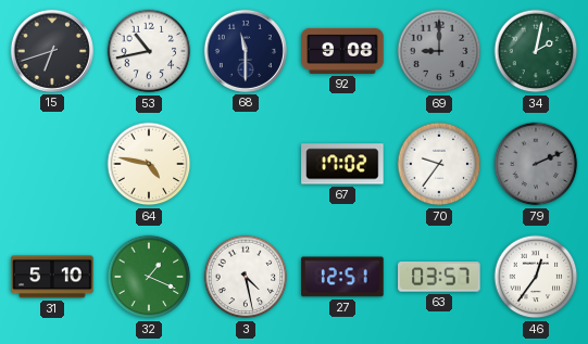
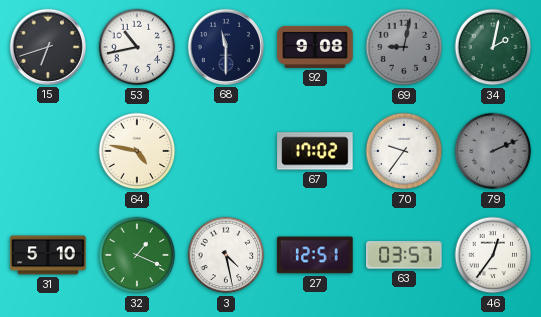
69: 9:00 -> 9:02
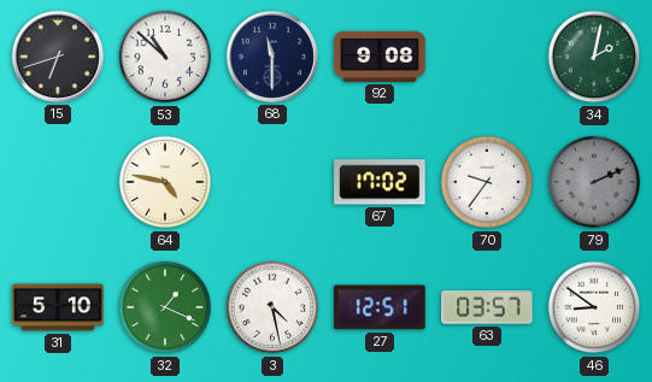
53: 10:43 -> 10:52
69: 9:02 -> none
46: 12:36 -> 8:51
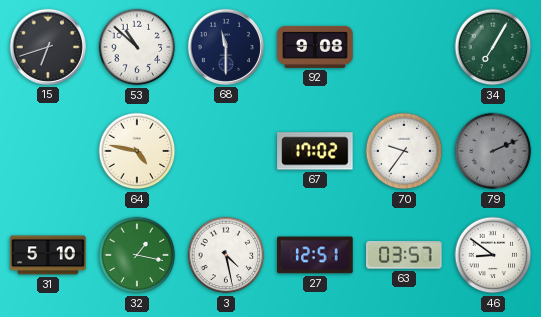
34: 2:02 -> 7:05
32: 1:19 -> 1:17
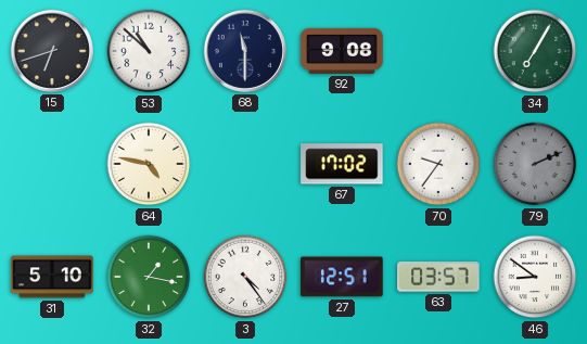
3: 4:28 -> 4:24
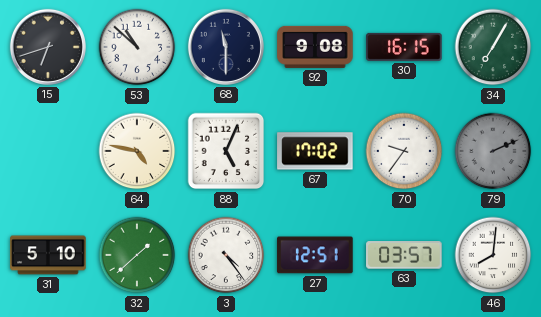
30: none -> 16:15
88: none -> 5:04
32: 1:17 -> 1:38
46: 8:51 -> 8:01
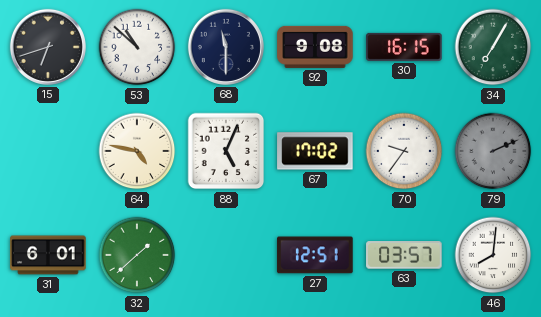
31: 5:10 -> 6:01
3: 4:24 -> none
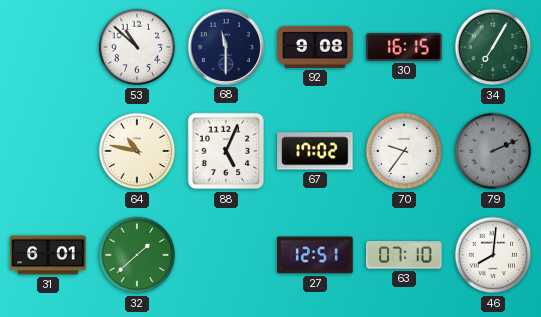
15: 6:42 -> none
64: 4:47 -> 10:47
63: 03:57 -> 07:10
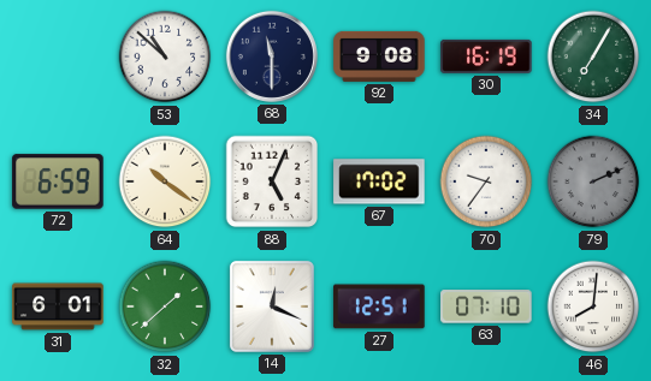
30: 16:15 -> 16:19
72: none -> 6:59
64: 10:47 -> 10:21
14: none -> 12:19
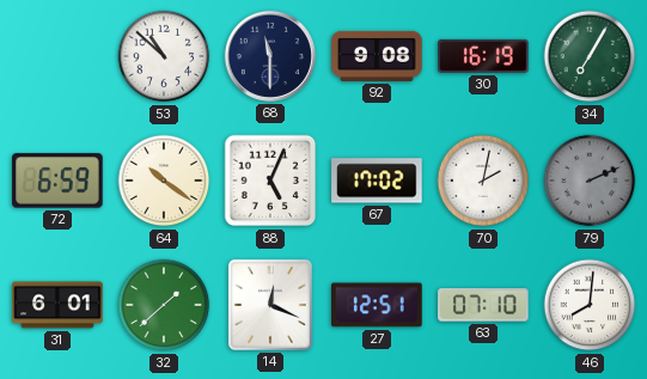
70: 9:36 -> 2:02
